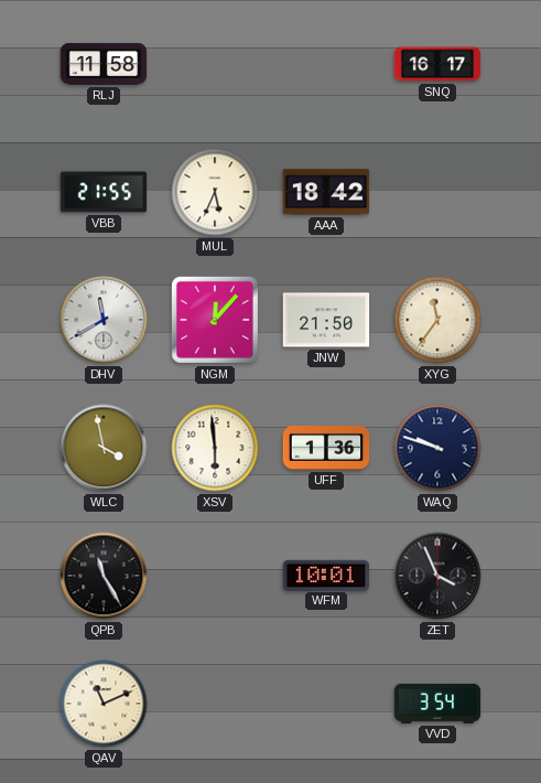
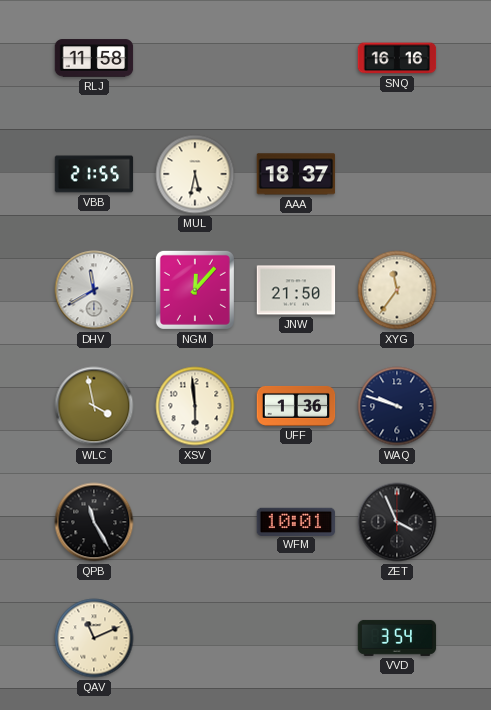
SNQ: 16:17 -> 16:16
MUL: 5:34 -> 5:32
AAA: 18:42 -> 18:37
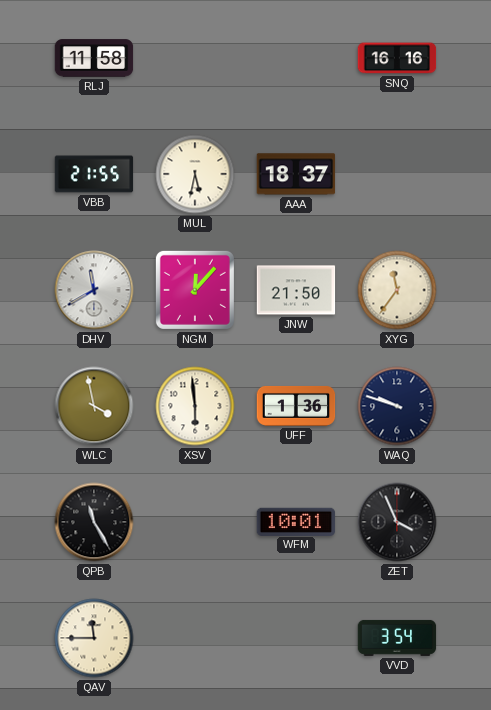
QAV: 11:11 -> 11:45
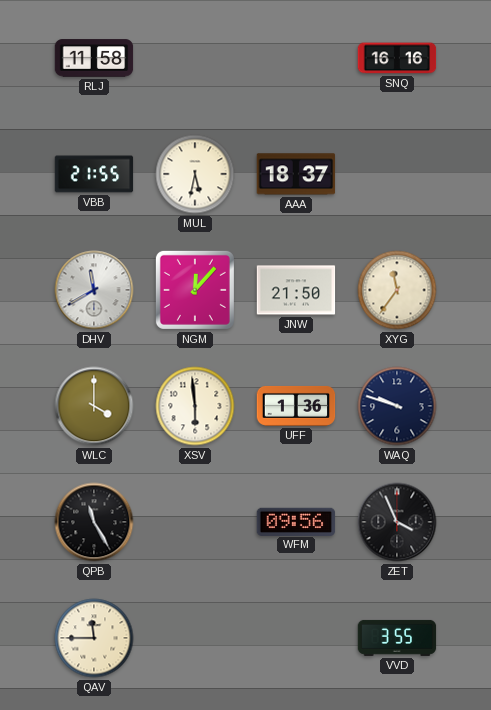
WLC: 3:58 -> 4:00
WFM: 10:01 -> 09:56
VVD: 3:54 -> 3:55
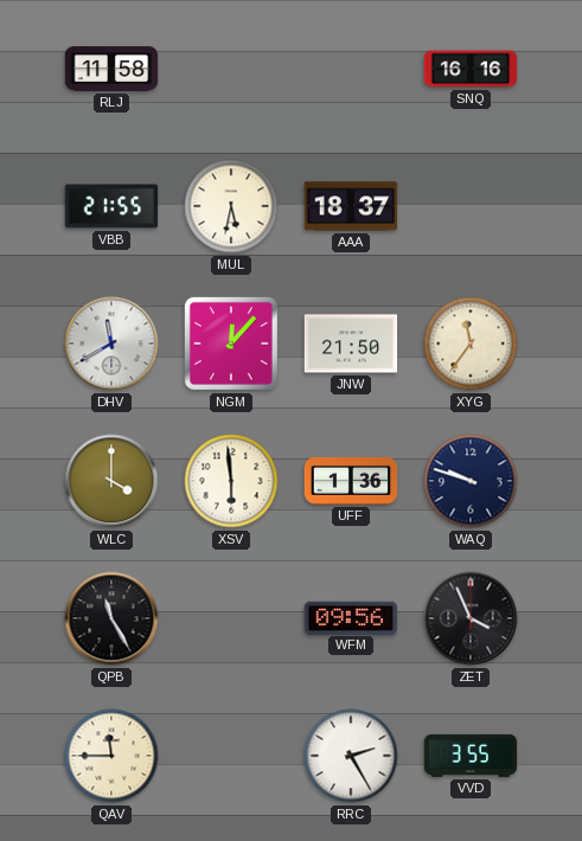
RRC: none -> 2:25
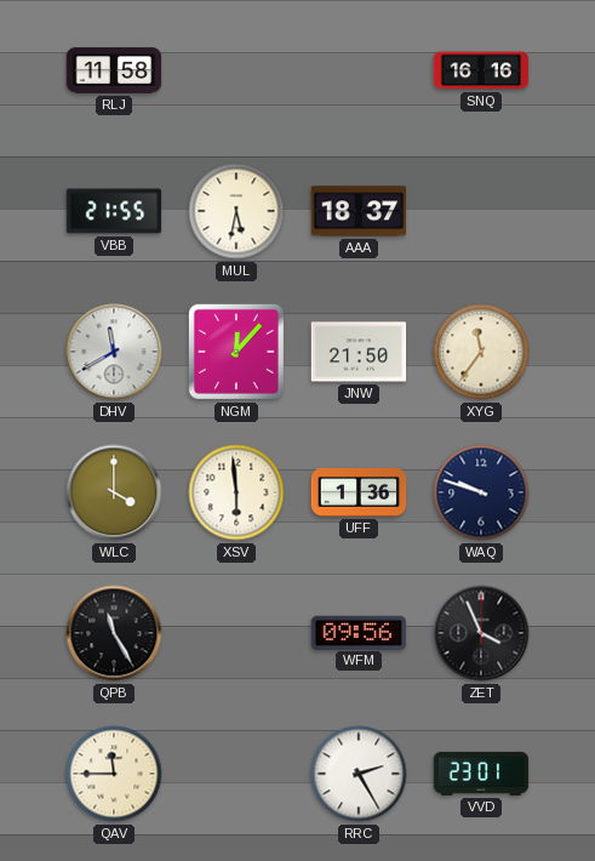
VVD: 3:55 -> 23:01
